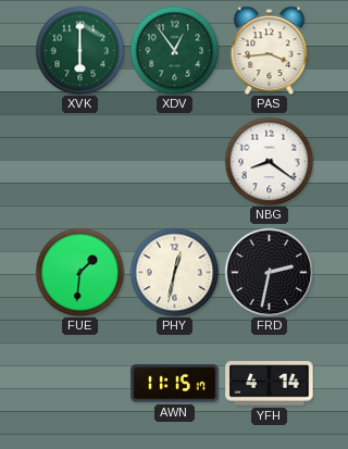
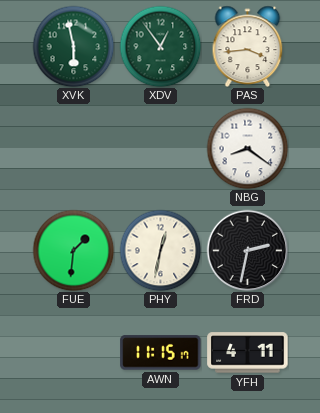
XVK: 6:00 -> 5:58
YFH: 4:14 -> 4:11
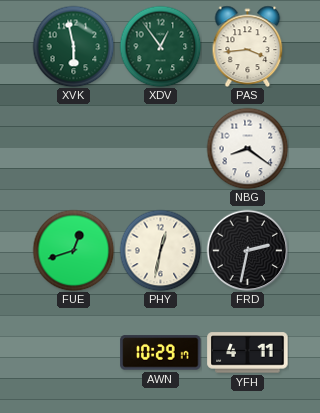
FUE: 1:31 -> 12:42
AWN: 11:15 -> 10:29
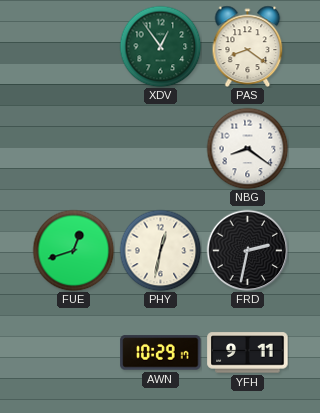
XVK: 5:58 -> none
PAS: 3:44 -> 8:21
YFH: 4:11 -> 9:11
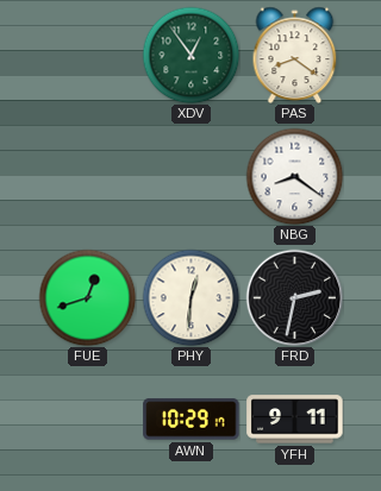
PHY: 12:32 -> 12:31
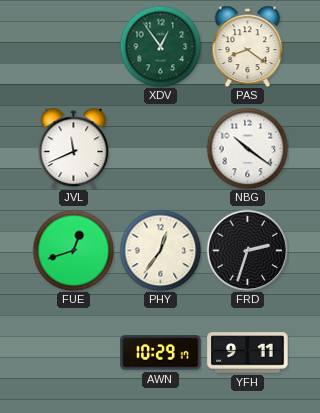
JVL: none -> 11:41
NBG: 8:21 -> 10:21
PHY: 12:31 -> 12:36
FRD: 2:32 -> 2:33
